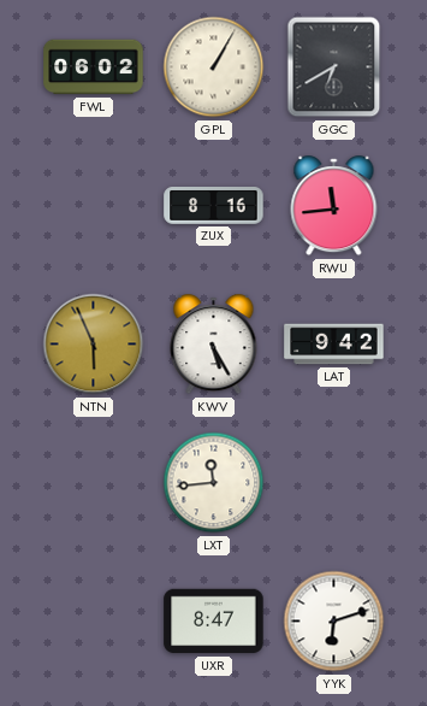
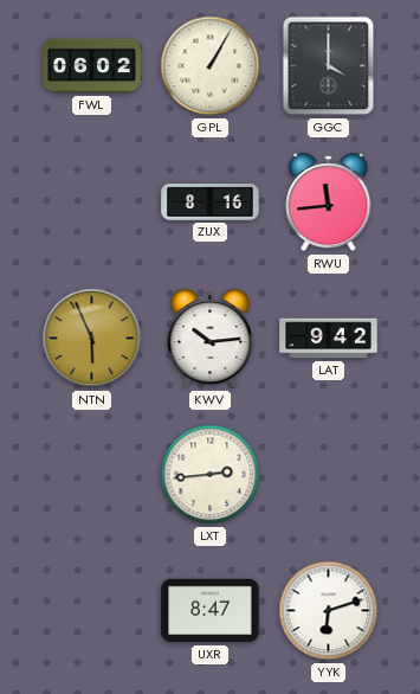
GGC: 6:40 -> 4:00
KWV: 5:25 -> 10:14
LXT: 11:44 -> 2:44
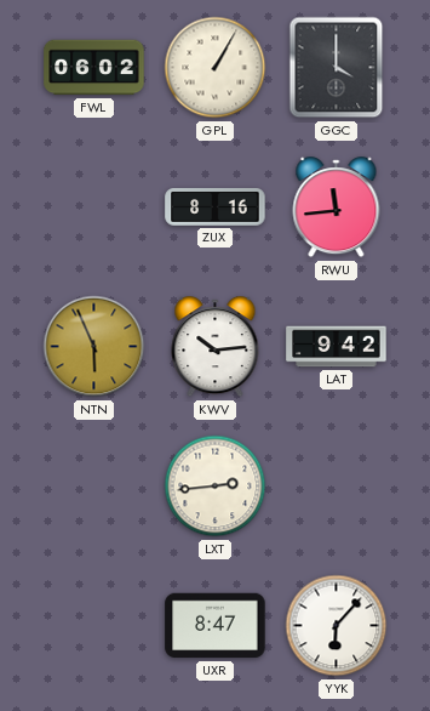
YYK: 6:12 -> 6:07
